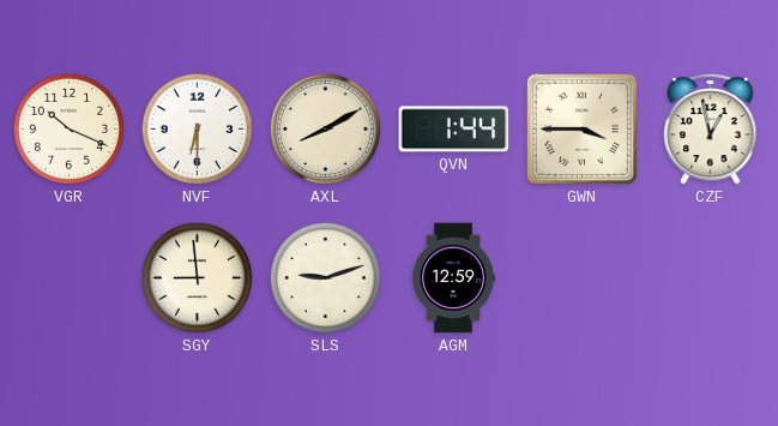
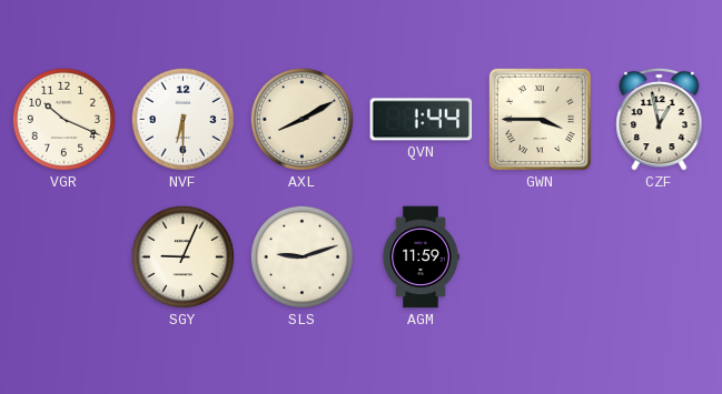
SGY: 8:59 -> 9:04
AGM: 12:59 -> 11:59
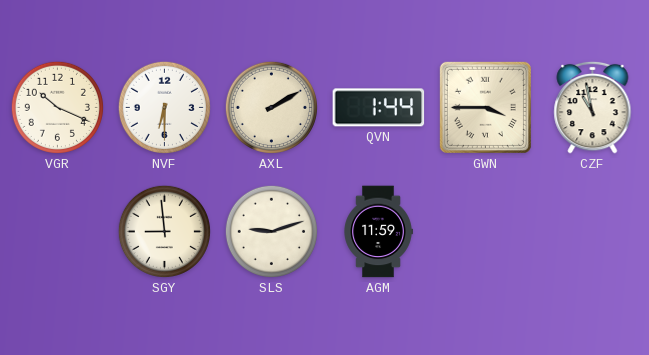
AXL: 8:10 -> 2:10
CZF: 12:58 -> 10:58
SGY: 9:04 -> 8:59
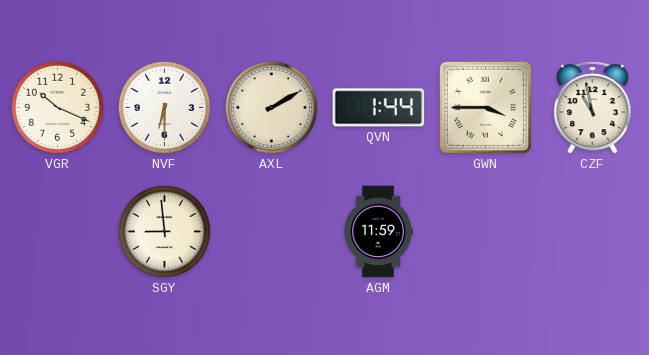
SLS: 9:12 -> none
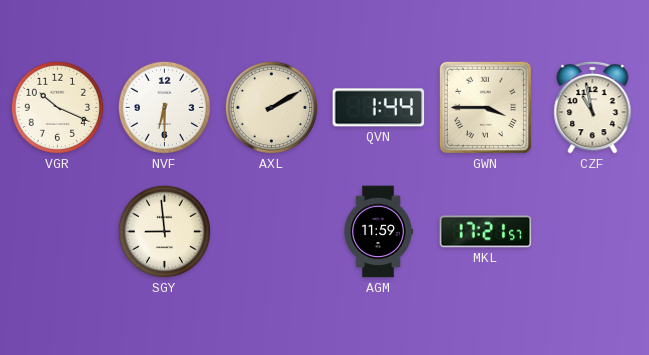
MKL: none -> 17:21
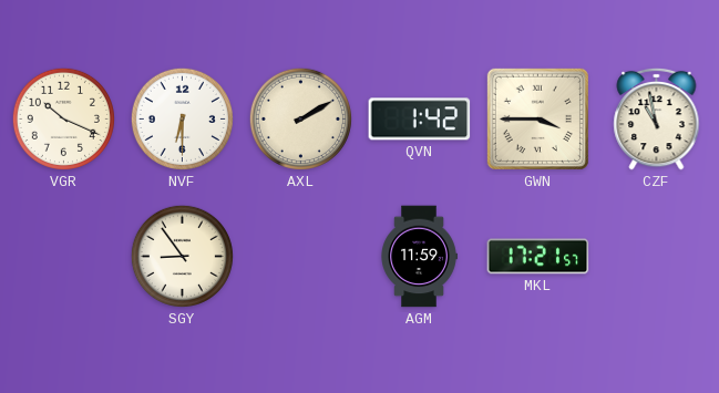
QVN: 1:44 -> 1:42
SGY: 8:59 -> 8:54
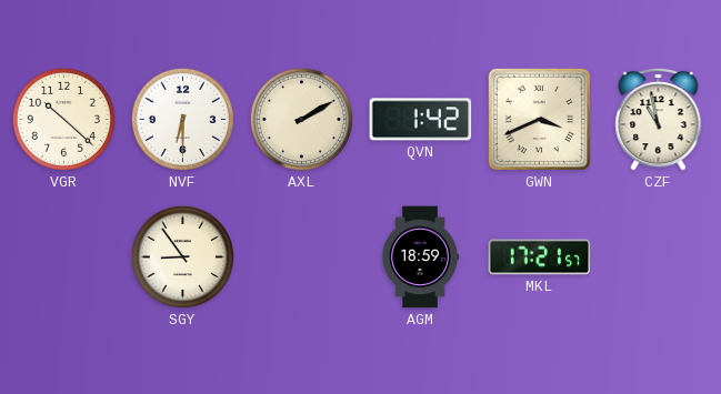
VGR: 10:19 -> 10:22
GWN: 3:45 -> 3:41
AGM: 11:59 -> 18:59
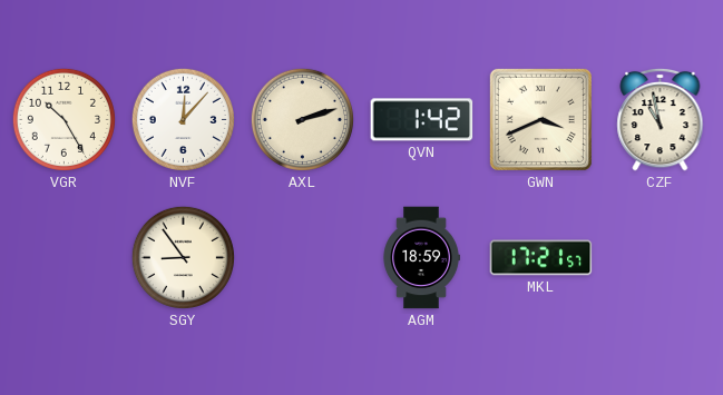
VGR: 10:22 -> 10:25
NVF: 6:30 -> 12:07
AXL: 2:10 -> 2:12
